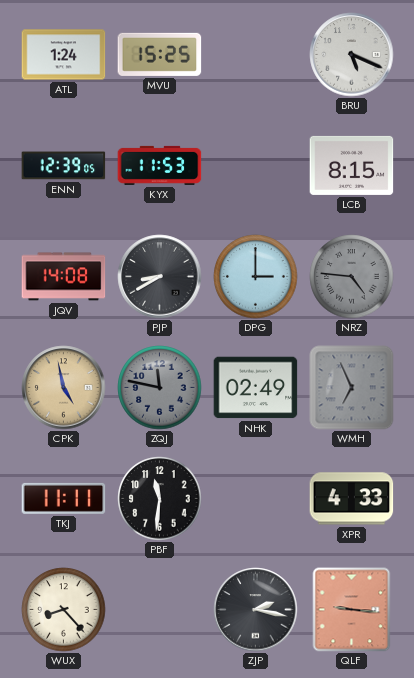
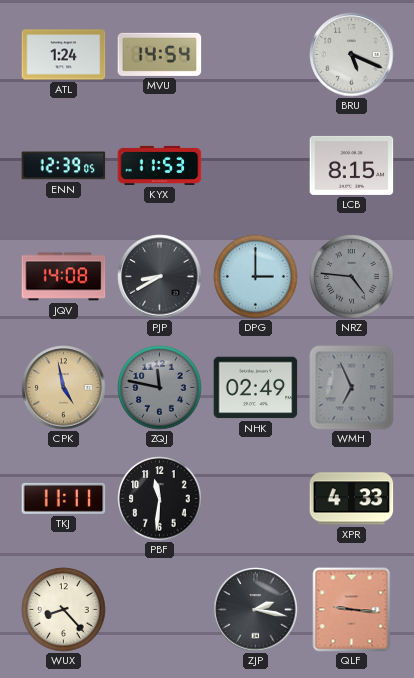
MVU: 15:25 -> 14:54
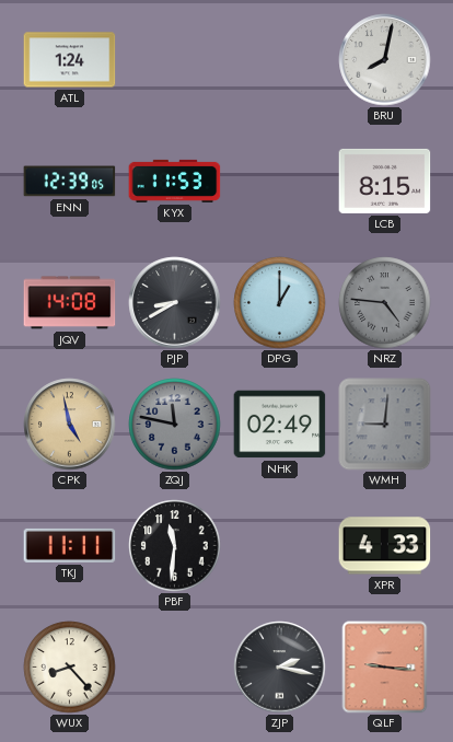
MVU: 14:54 -> none
BRU: 5:19 -> 8:02
DPG: 3:00 -> 1:00
WMH: 6:56 -> 9:01
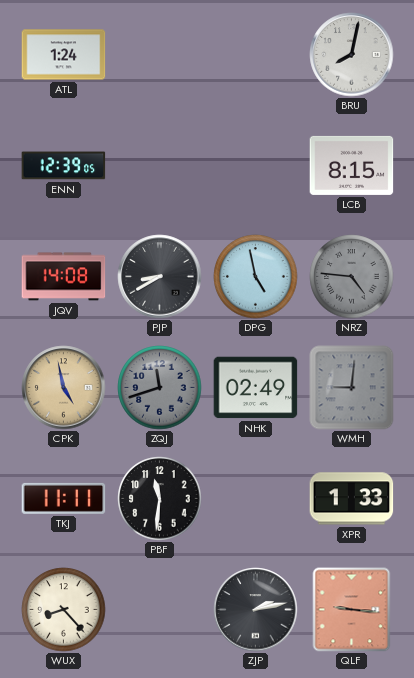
KYX: 11:53 -> none
DPG: 1:00 -> 4:58
ZQJ: 11:47 -> 11:42
XPR: 4:33 -> 1:33
ZJP: 2:17 -> 2:13
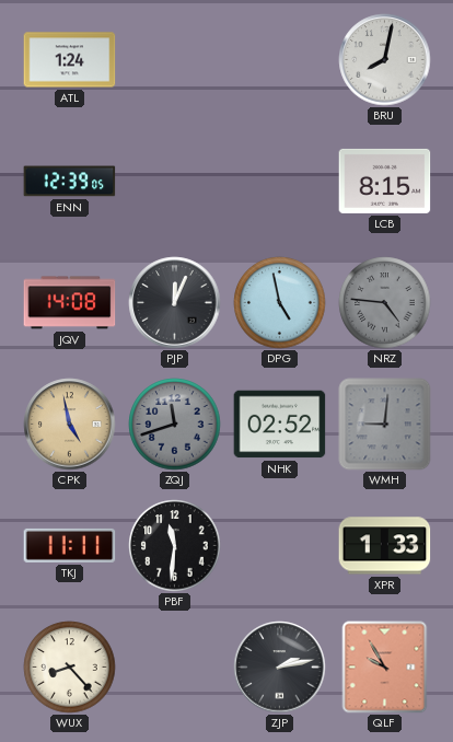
PJP: 8:40 -> 12:04
NHK: 02:49 -> 02:52
QLF: 9:16 -> 9:55
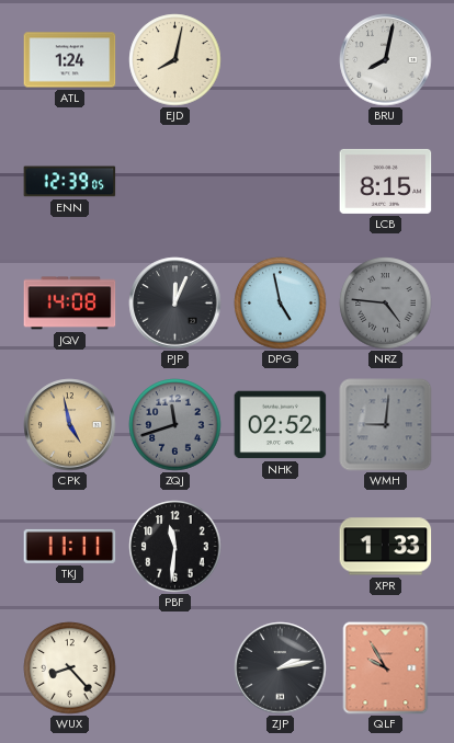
EJD: none -> 8:02
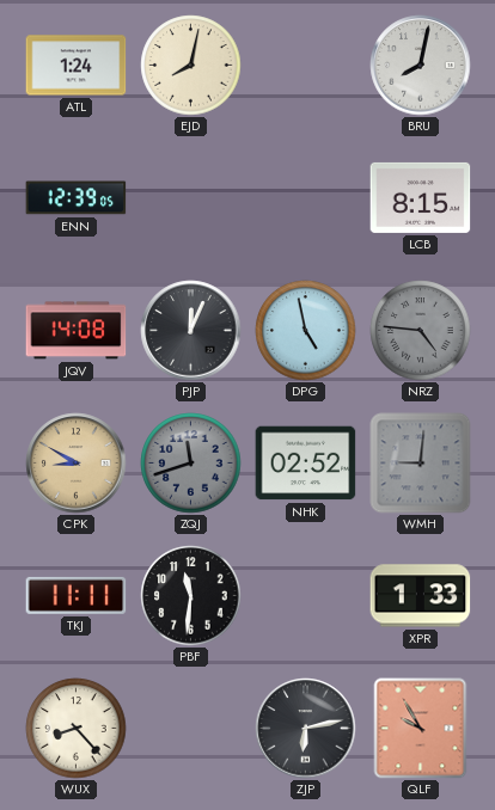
CPK: 4:58 -> 8:50
ZJP: 2:13 -> 6:13
